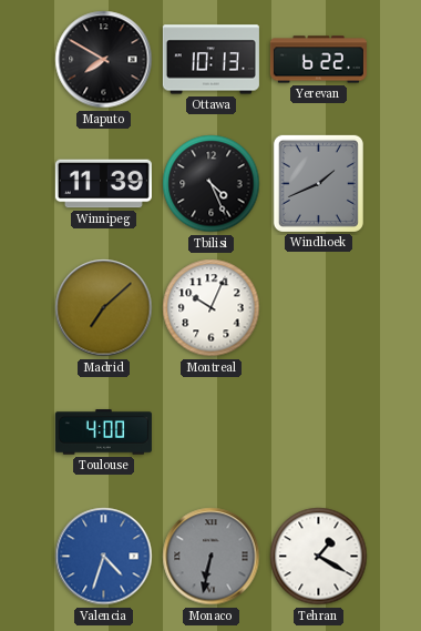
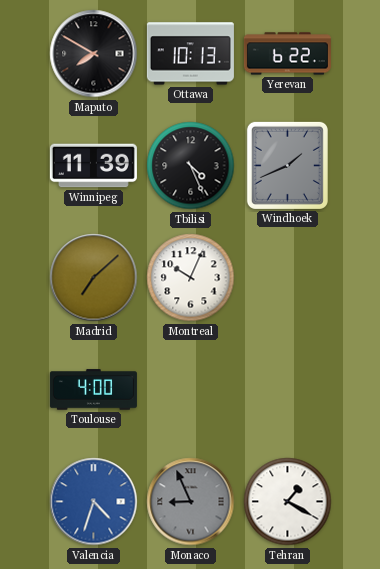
Monaco: 6:32 -> 8:56
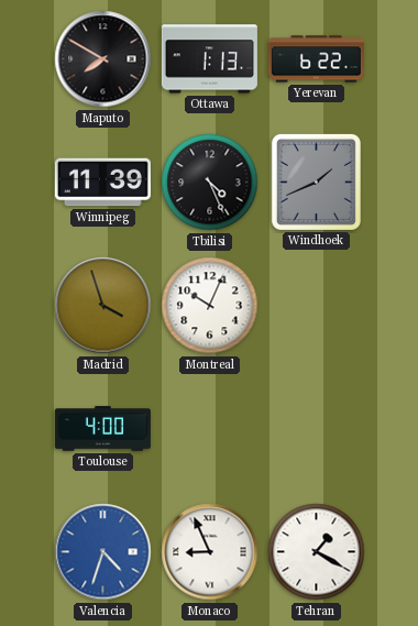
Ottawa: 10:13 -> 1:13
Madrid: 7:08 -> 3:57
Monaco dial: grey -> white
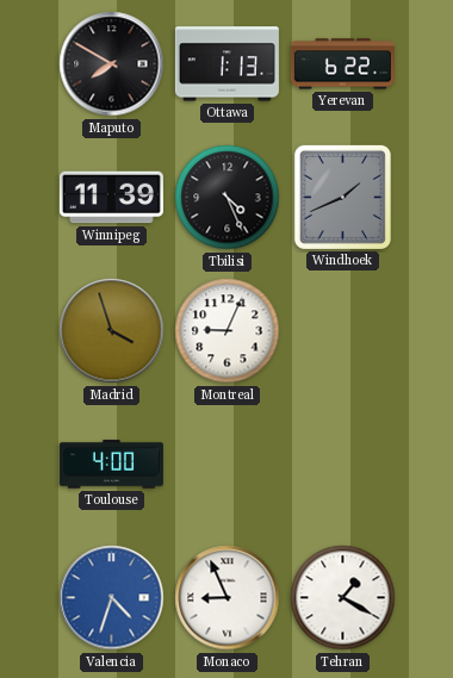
Montreal: 10:04 -> 9:04
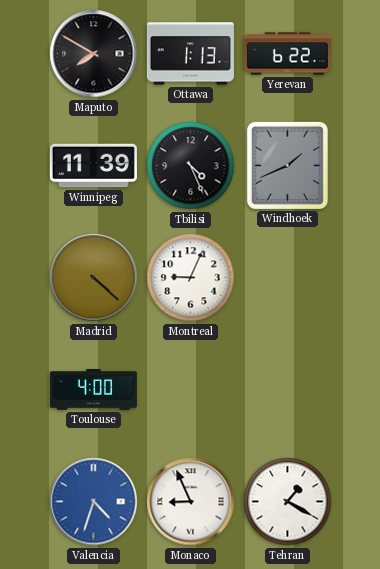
Madrid: 3:57 -> 4:22
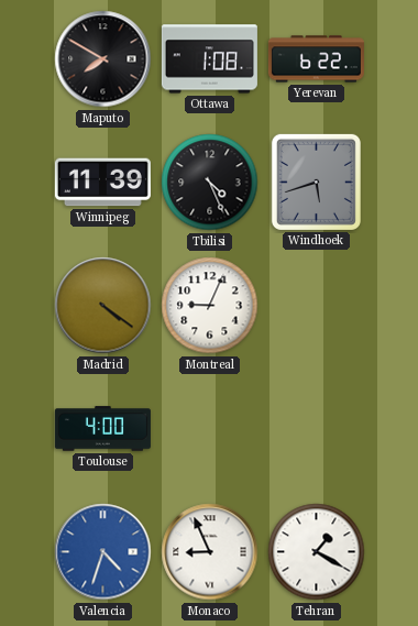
Ottawa: 1:13 -> 1:08
Windhoek: 1:41 -> 5:42
Madrid: 4:22 -> 4:21
